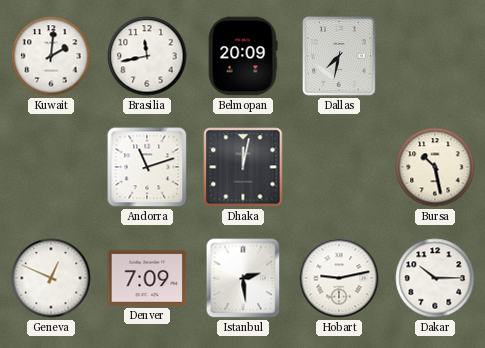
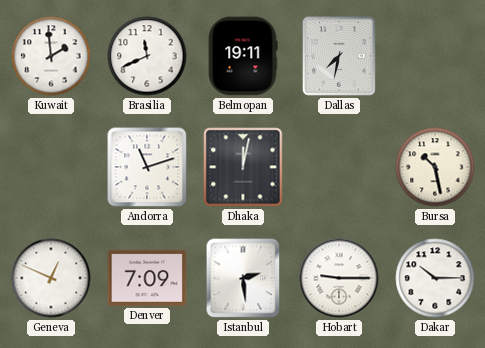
Kuwait: 2:01 -> 1:59
Brasilia: 11:43 -> 11:41
Belmopan: 20:09 -> 19:11
Hobart: 9:13 -> 9:15
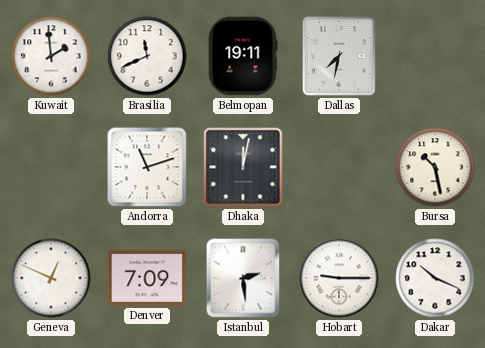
Dakar: 10:15 -> 10:19
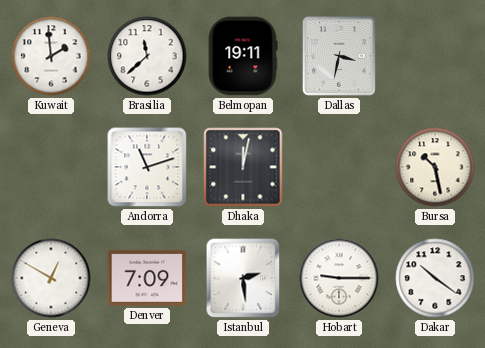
Brasilia: 11:41 -> 11:38
Dallas: 7:32 -> 3:32
Geneva: 12:49 -> 12:50
Dakar: 10:19 -> 10:21
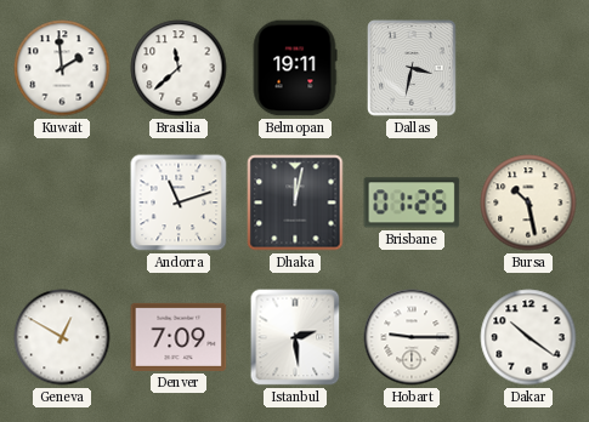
Brisbane: none -> 01:25
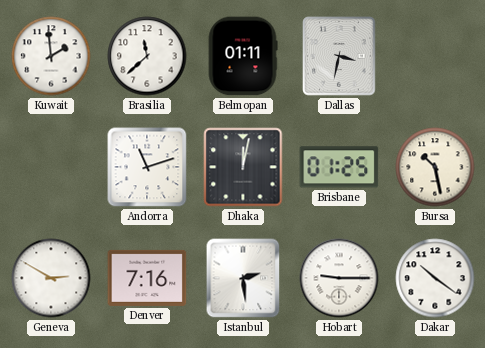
Belmopan: 19:11 -> 01:11
Geneva: 12:50 -> 2:50
Denver: 7:09 -> 7:16
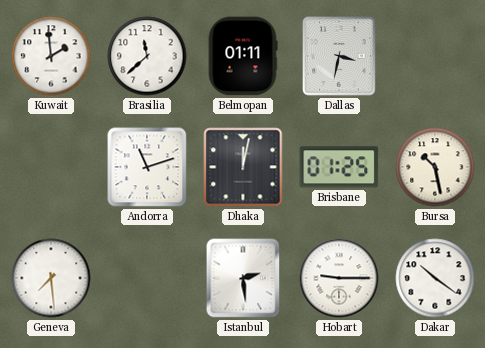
Geneva: 2:50 -> 7:29
Denver: 7:16 -> none
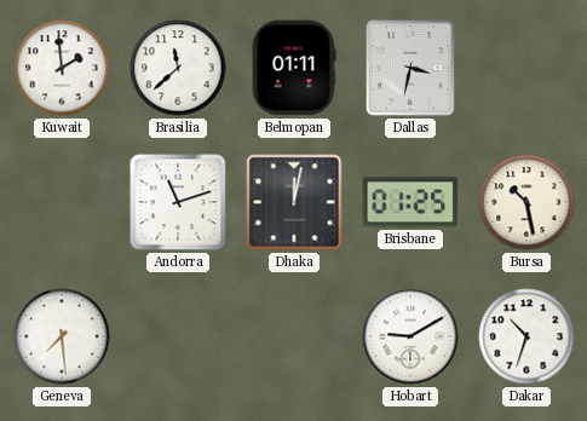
Istanbul: 2:29 -> none
Hobart: 9:15 -> 9:10
Dakar: 10:21 -> 10:33
